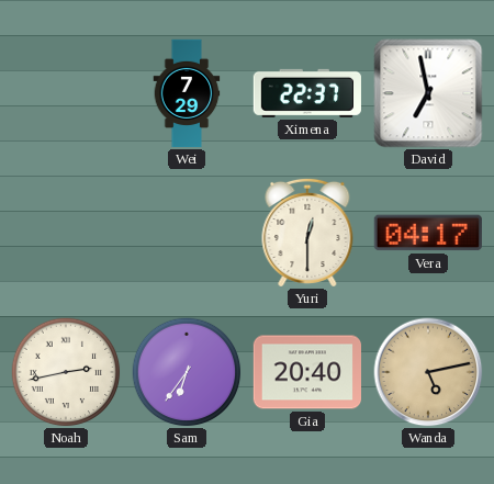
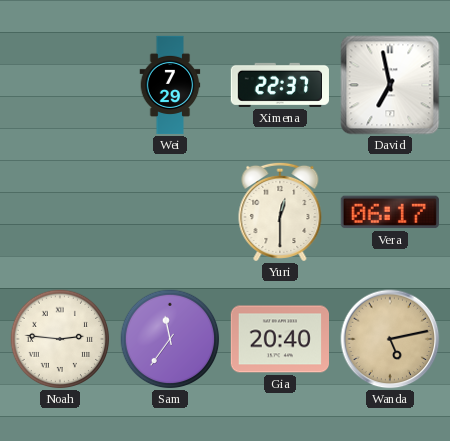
Vera: 04:17 -> 06:17
Noah: 2:43 -> 2:46
Sam: 6:36 -> 11:36
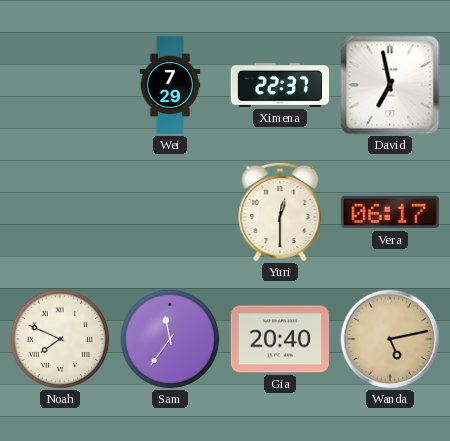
Noah: 2:46 -> 7:49
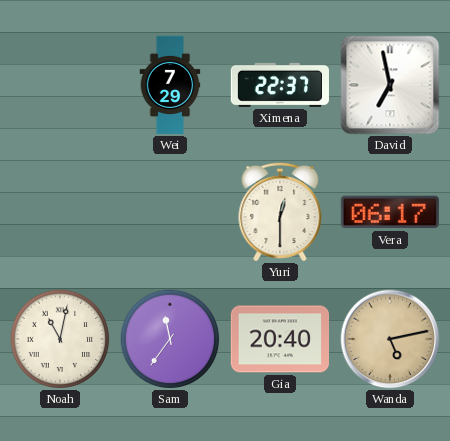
Noah: 7:49 -> 11:02
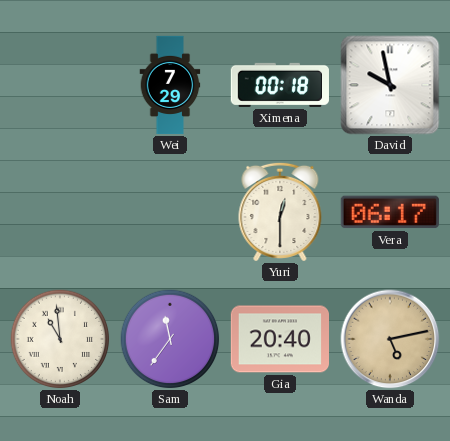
Ximena: 22:37 -> 00:18
David: 6:58 -> 9:58
Noah: 11:02 -> 10:59
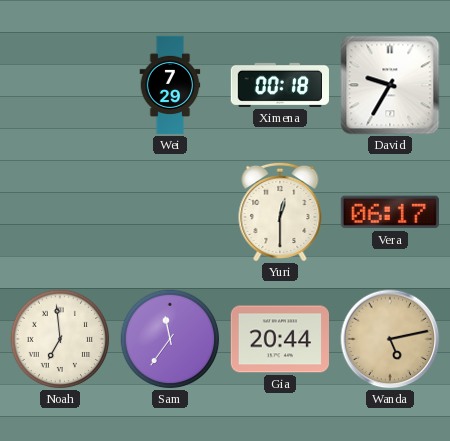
David: 9:58 -> 9:35
Noah: 10:59 -> 6:59
Gia: 20:40 -> 20:44
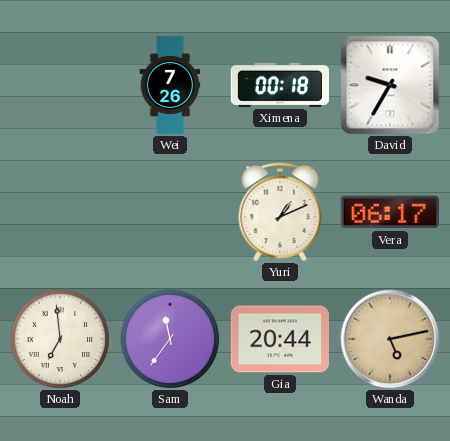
Wei: 7:29 -> 7:26
Yuri: 12:30 -> 1:11
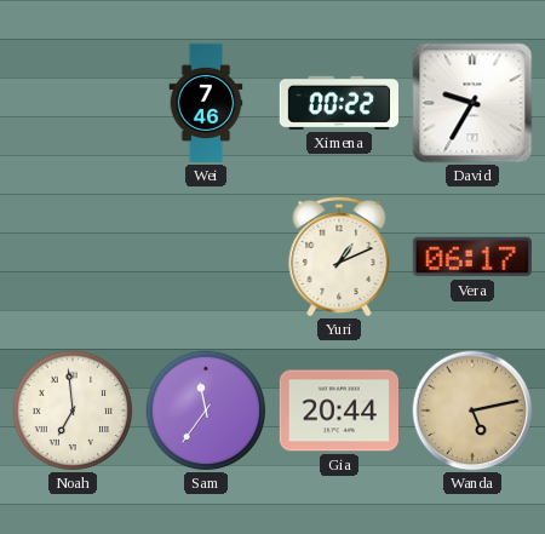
Wei: 7:26 -> 7:46
Ximena: 00:18 -> 00:22
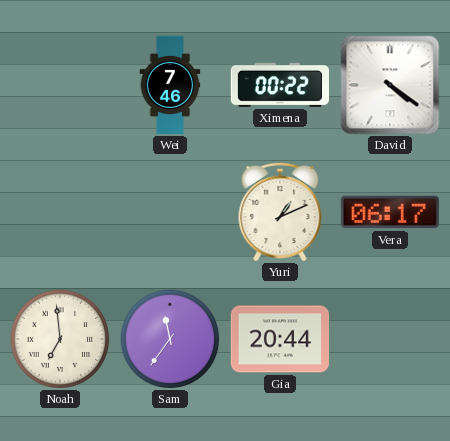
David: 9:35 -> 4:21
Wanda: 5:13 -> none
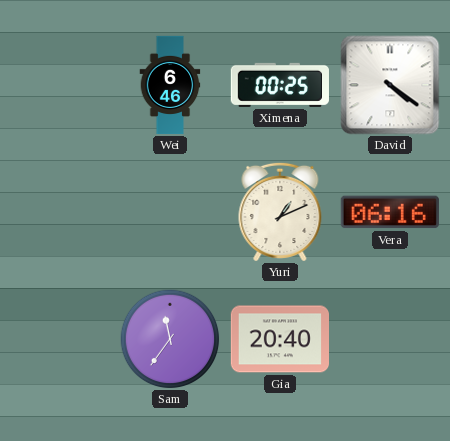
Wei: 7:46 -> 6:46
Ximena: 00:22 -> 00:25
Vera: 06:17 -> 06:16
Noah: 6:59 -> none
Gia: 20:44 -> 20:40
